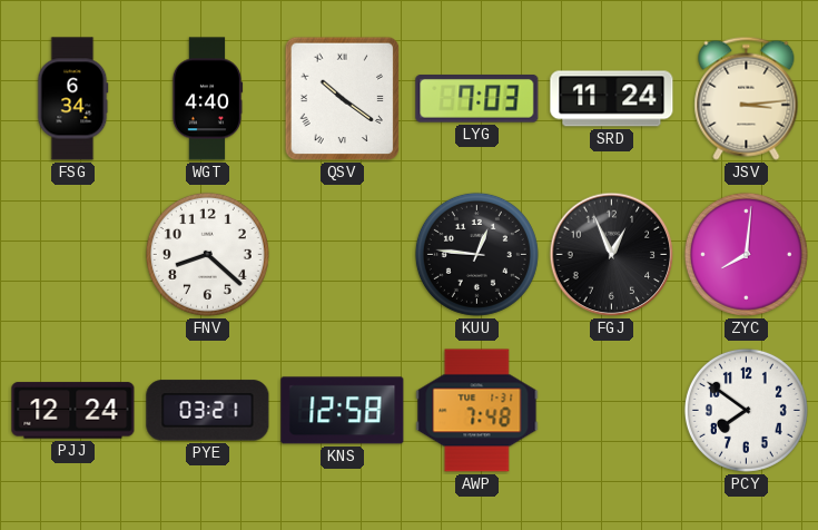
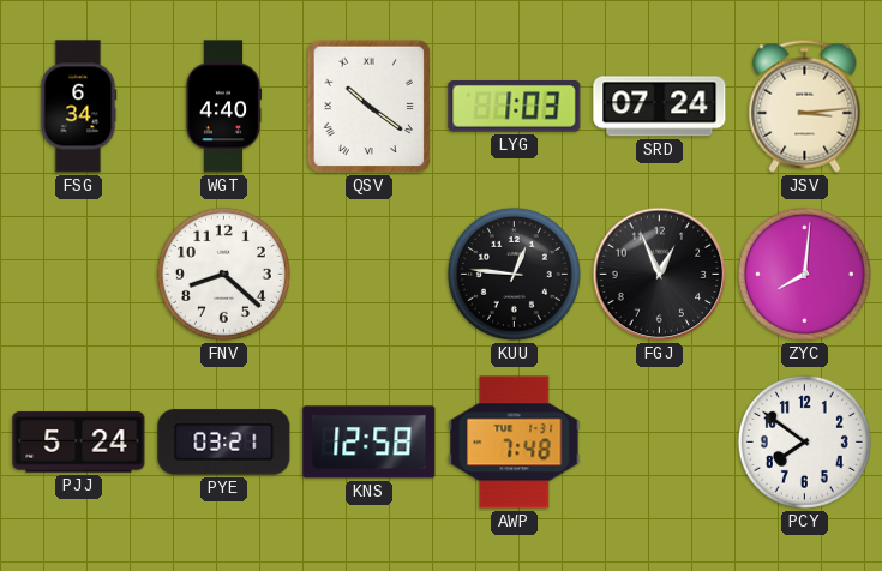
LYG: 7:03 -> 1:03
SRD: 11:24 -> 07:24
PJJ: 12:24 -> 5:24
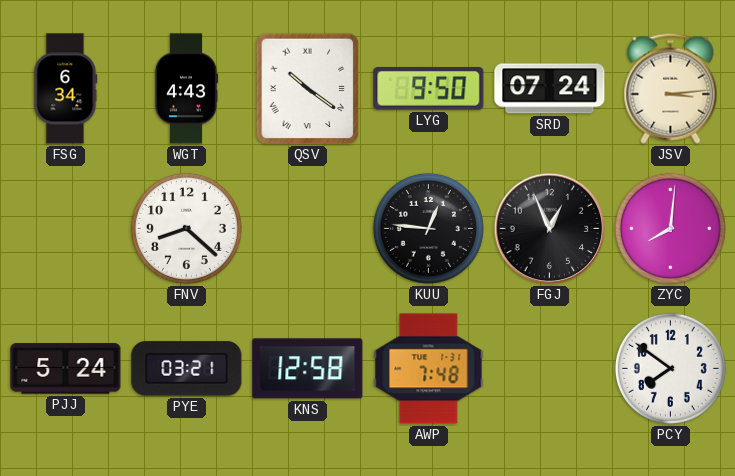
WGT: 4:40 -> 4:43
LYG: 1:03 -> 9:50
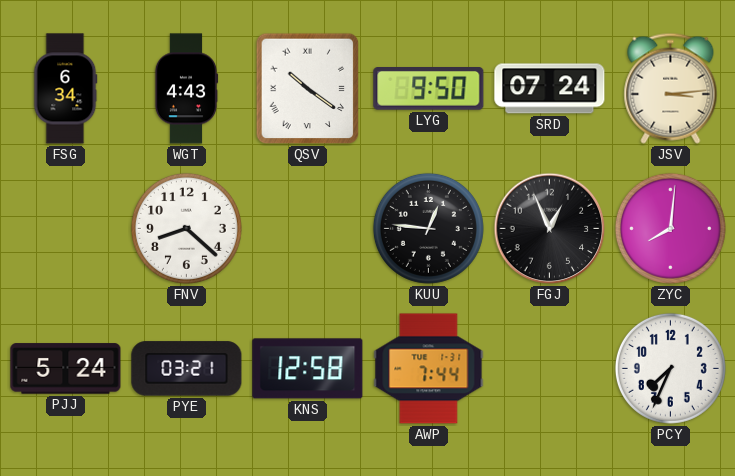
AWP: 7:48 -> 7:44
PCY: 7:51 -> 7:34
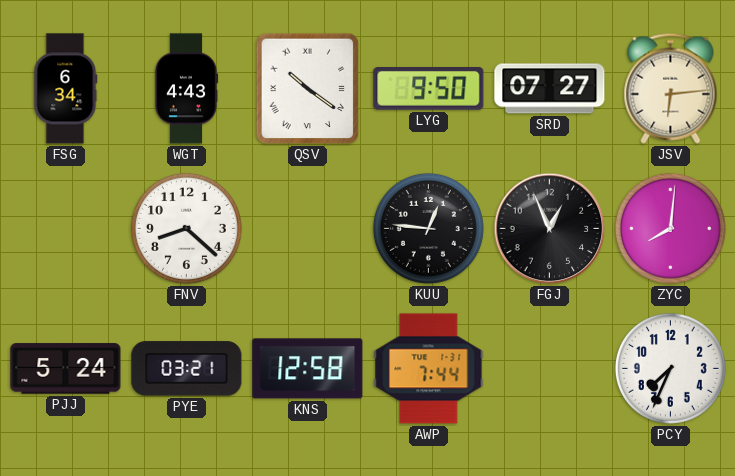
SRD: 07:24 -> 07:27
JSV: 3:14 -> 6:14
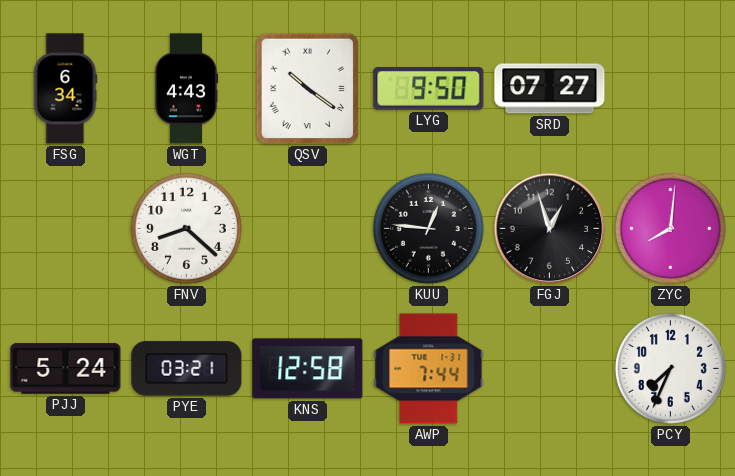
JSV: 6:14 -> none
FGJ: 12:56 -> 12:57
